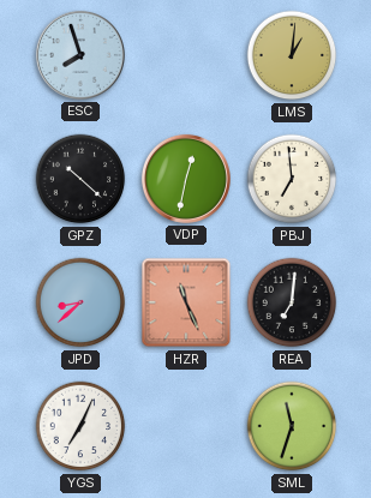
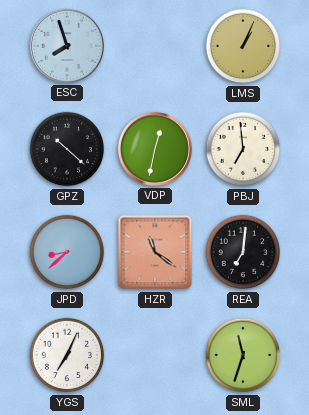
LMS: 1:01 -> 1:04
HZR: 11:26 -> 11:21
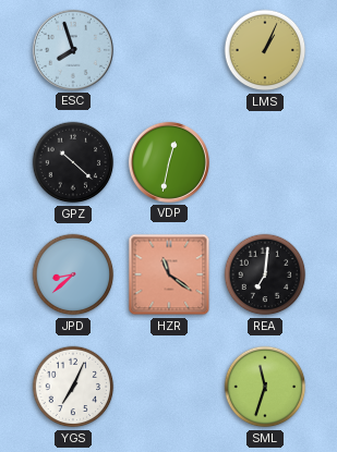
PBJ: 6:59 -> none
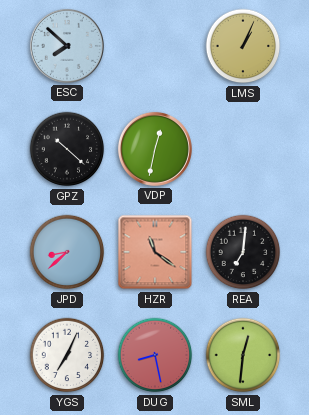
ESC: 7:57 -> 7:52
DUG: none -> 8:28
SML: 11:33 -> 12:31
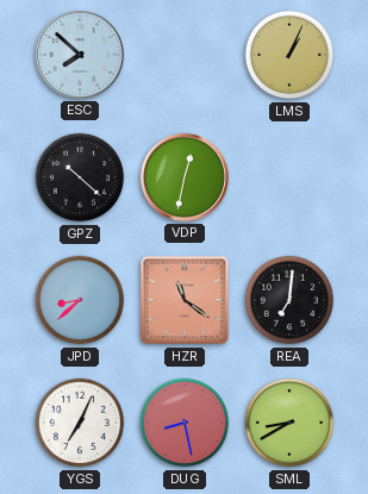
SML: 12:31 -> 8:40
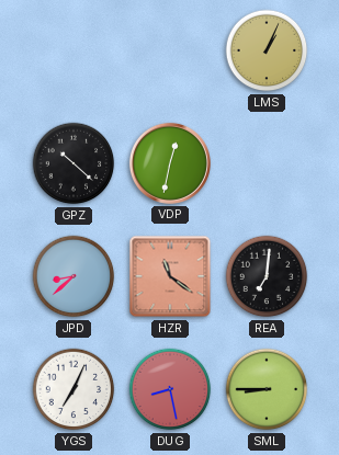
ESC: 7:52 -> none
SML: 8:40 -> 8:45
